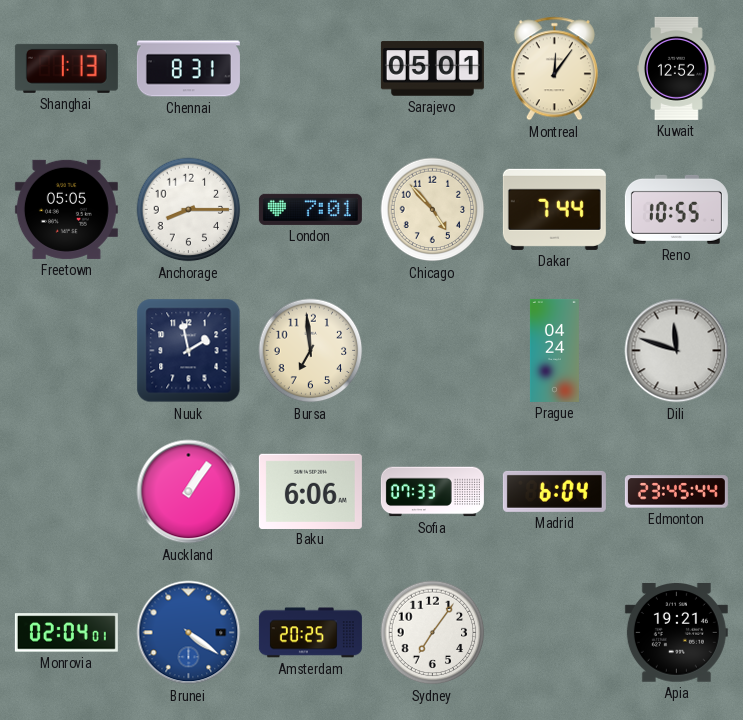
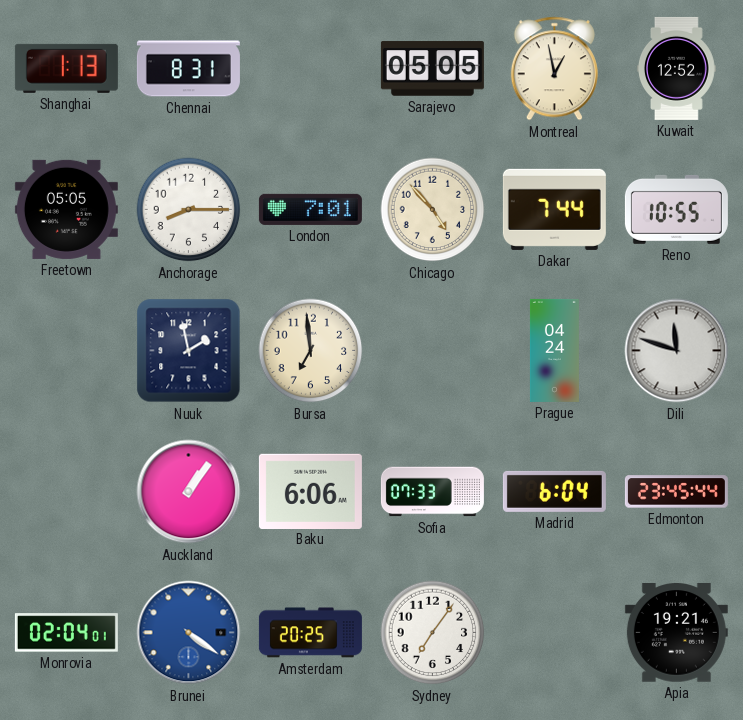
Sarajevo: 05:01 -> 05:05
Montreal: 12:06 -> 12:58
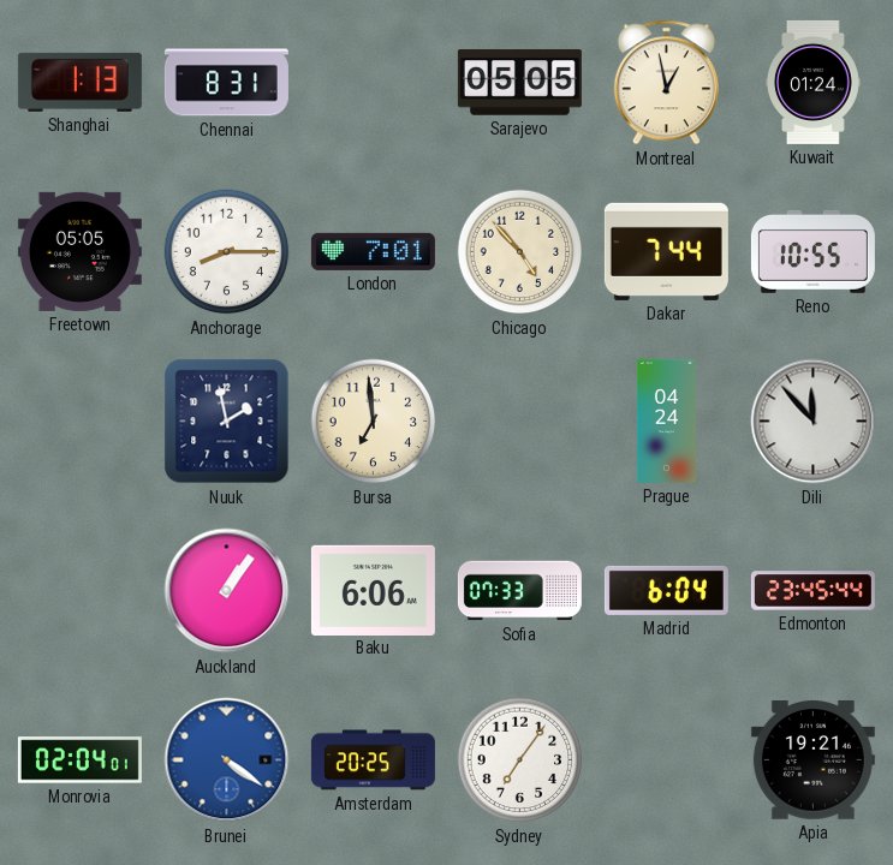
Kuwait: 12:52 -> 01:24
Dili: 11:48 -> 11:53
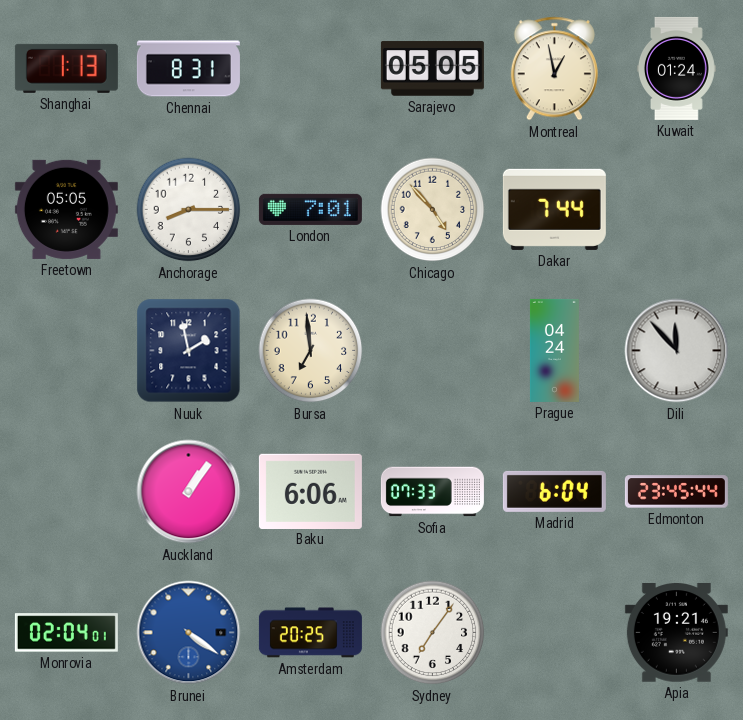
Reno: 10:55 -> none
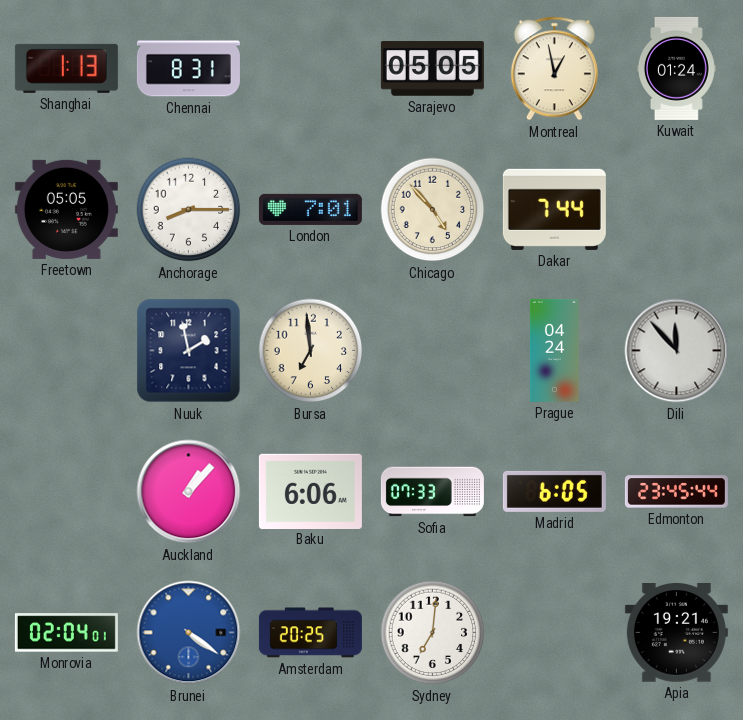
Auckland: 1:06 -> 1:07
Madrid: 6:04 -> 6:05
Sydney: 7:06 -> 7:01
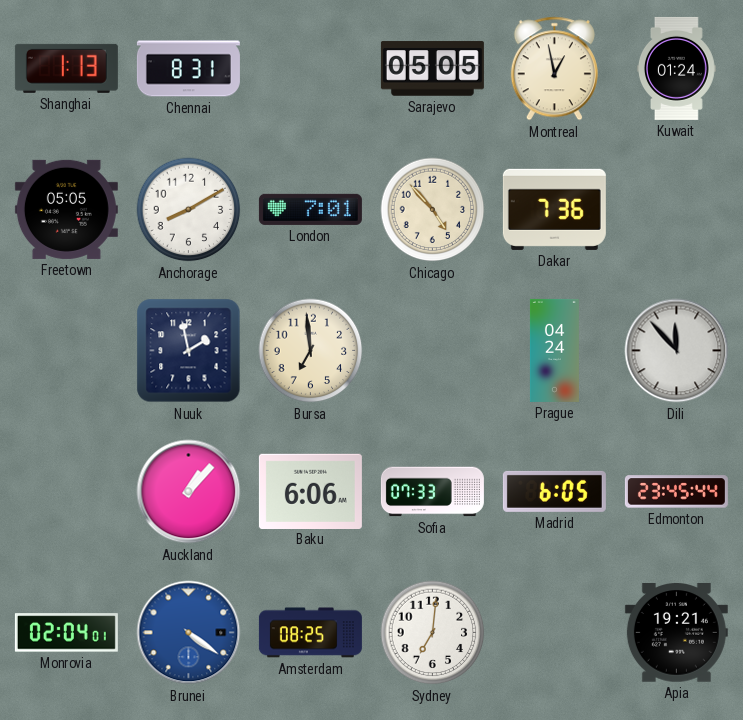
Anchorage: 8:15 -> 8:10
Dakar: 7:44 -> 7:36
Amsterdam: 20:25 -> 08:25
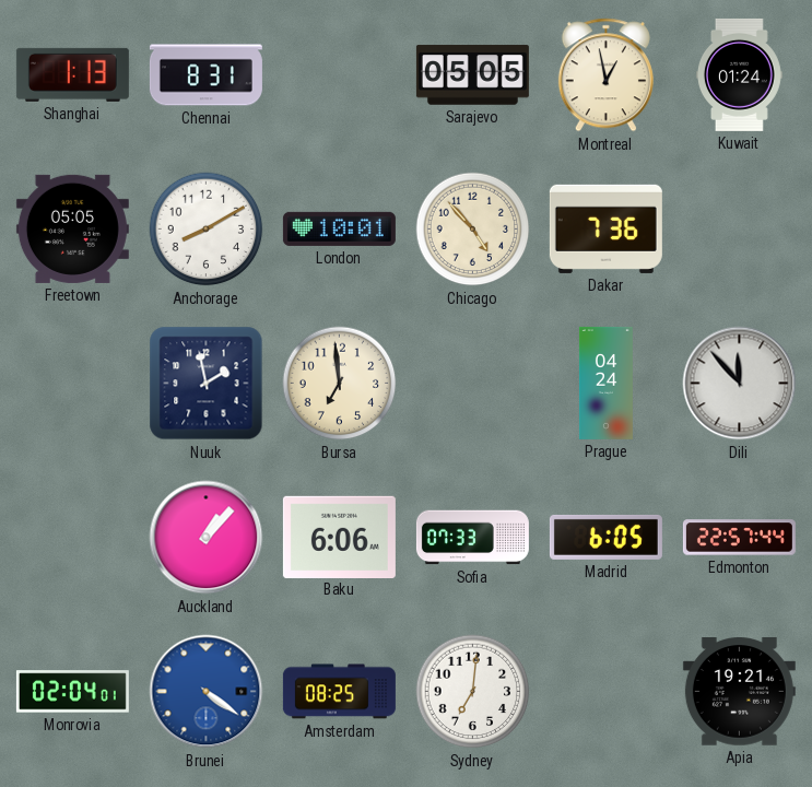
London: 7:01 -> 10:01
Edmonton: 23:45 -> 22:57
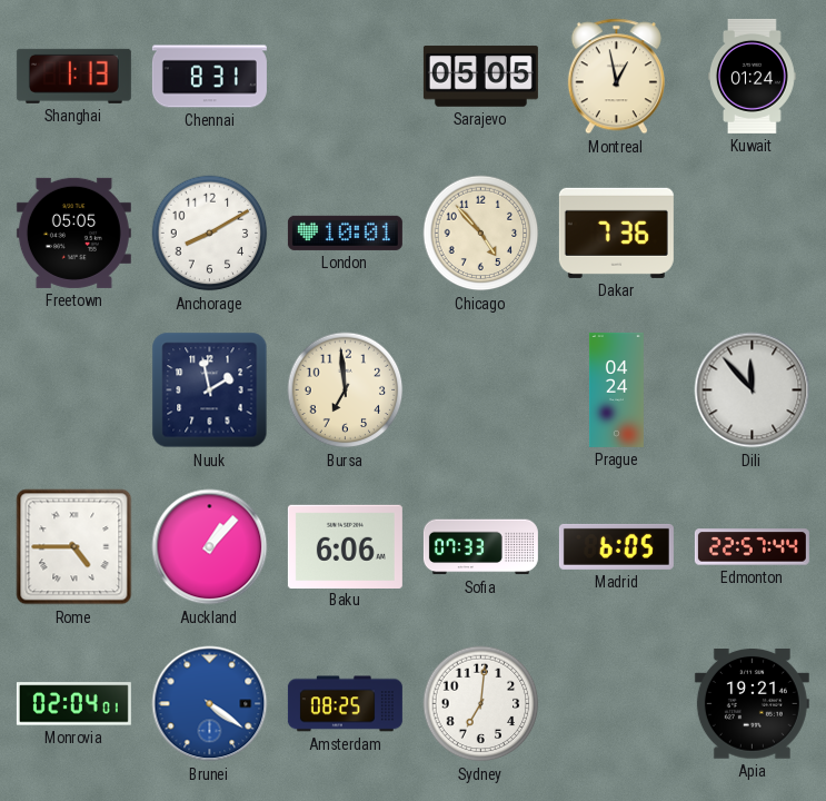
Rome: none -> 4:45
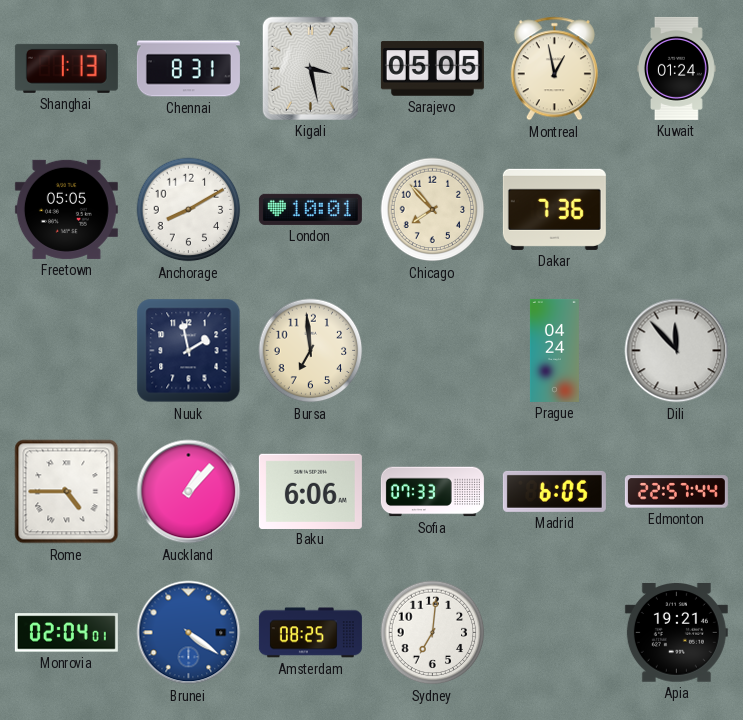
Kigali: none -> 3:28
Chicago: 4:53 -> 7:53
